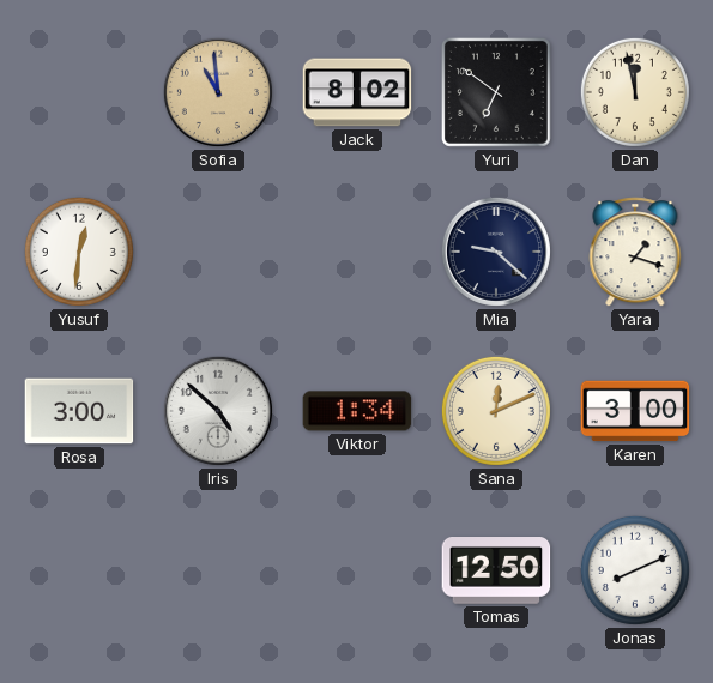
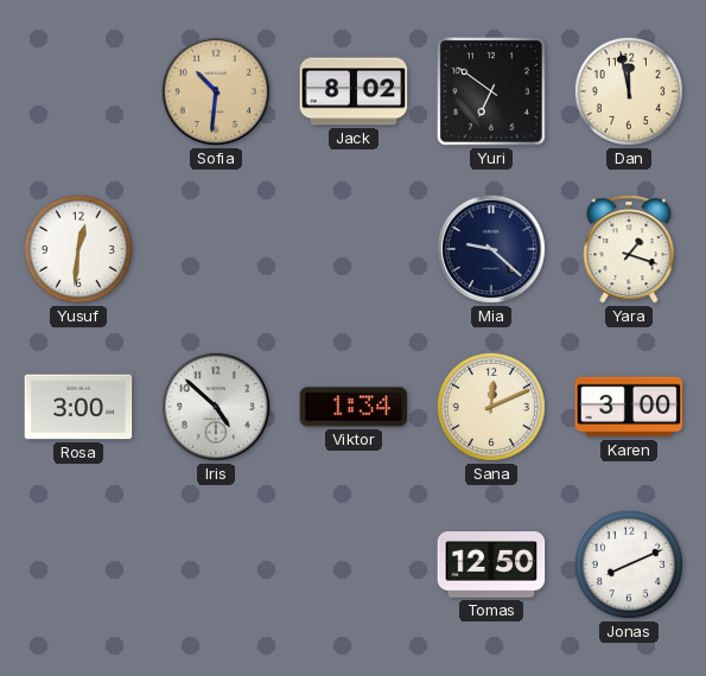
Sofia: 10:59 -> 10:31
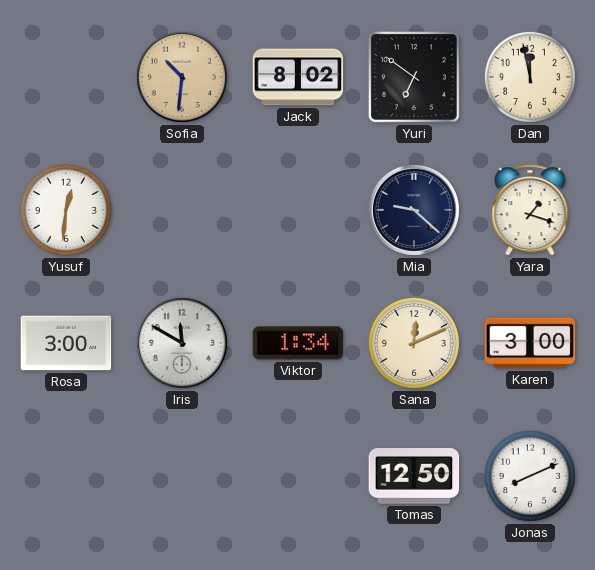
Iris: 4:52 -> 11:50
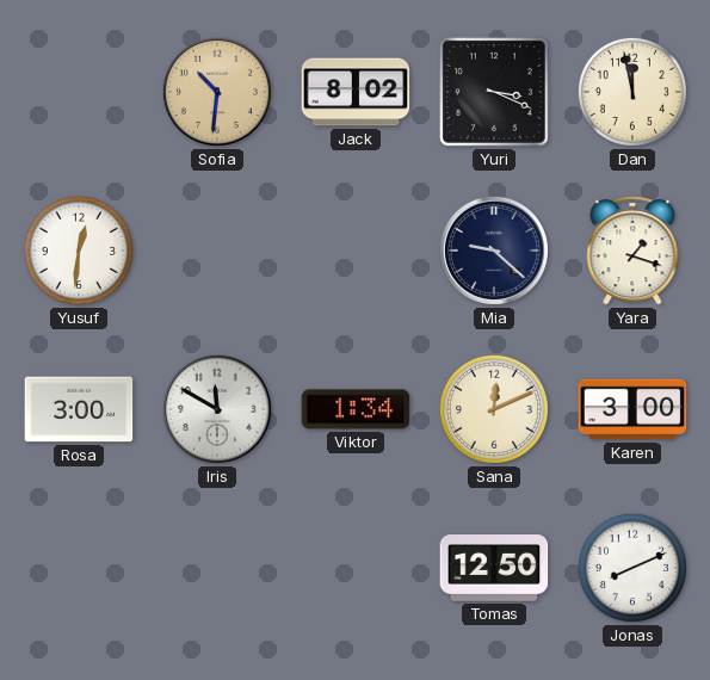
Yuri: 6:51 -> 3:19
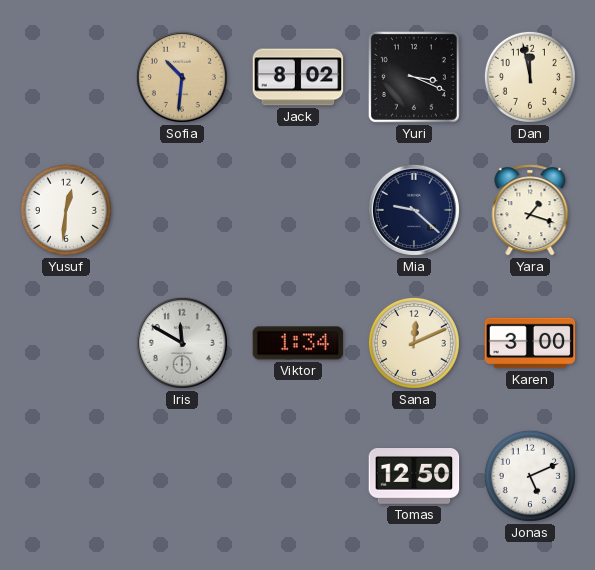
Rosa: 3:00 -> none
Jonas: 8:11 -> 5:11
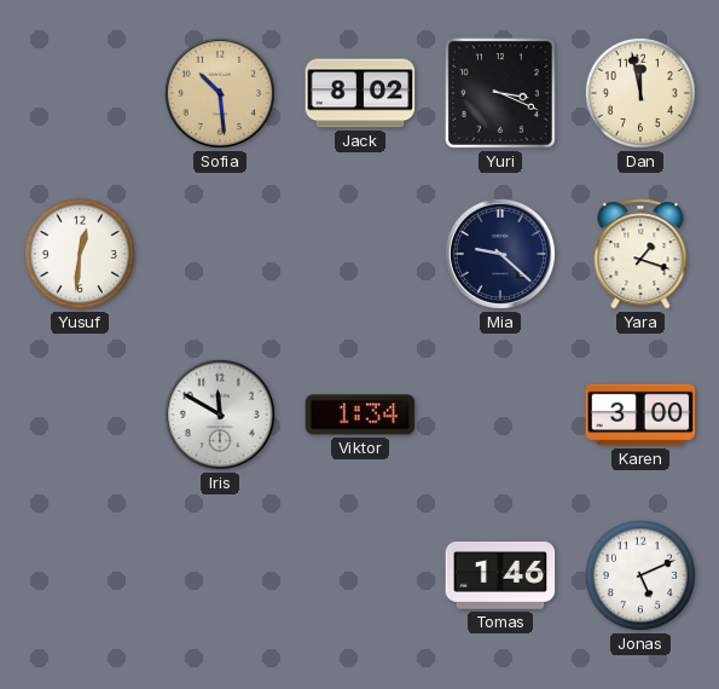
Sofia: 10:31 -> 10:29
Sana: 12:11 -> none
Tomas: 12:50 -> 1:46
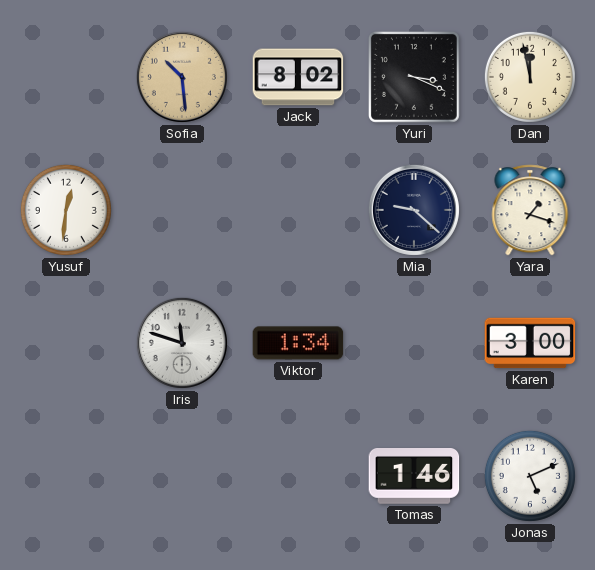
Iris: 11:50 -> 11:48
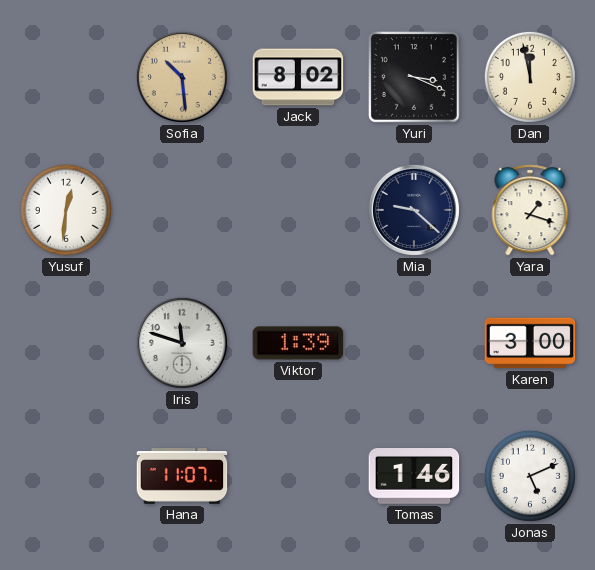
Viktor: 1:34 -> 1:39
Hana: none -> 11:07
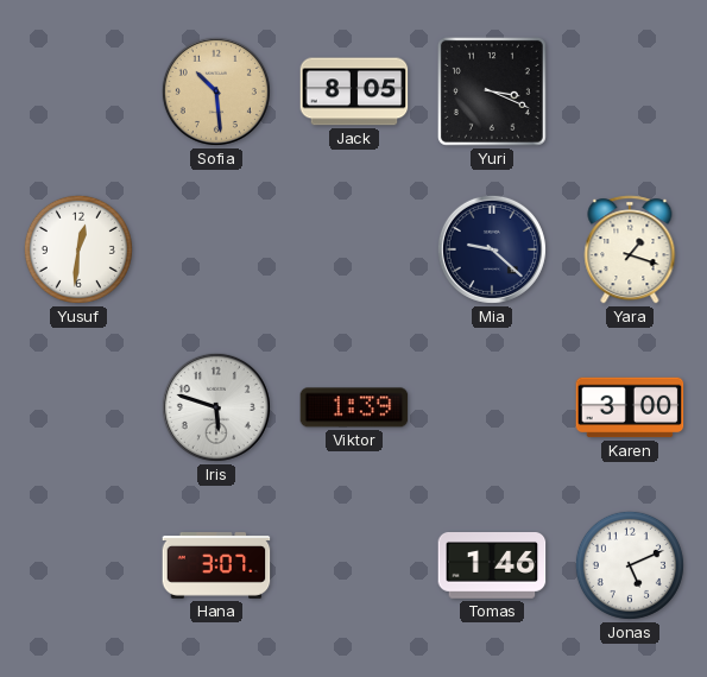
Jack: 8:02 -> 8:05
Dan: 11:58 -> none
Iris: 11:48 -> 5:48
Hana: 11:07 -> 3:07
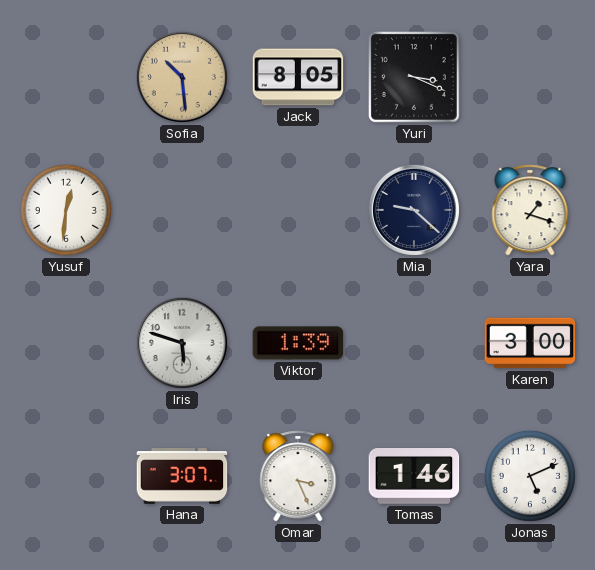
Omar: none -> 3:26
